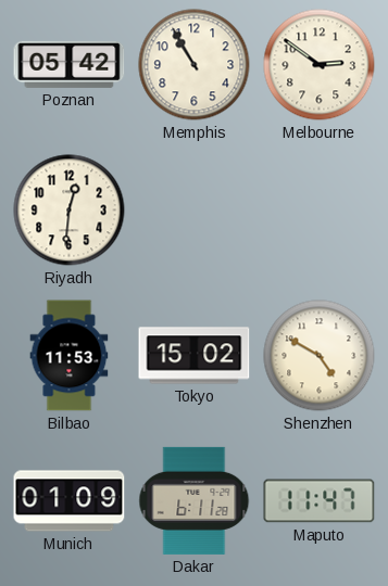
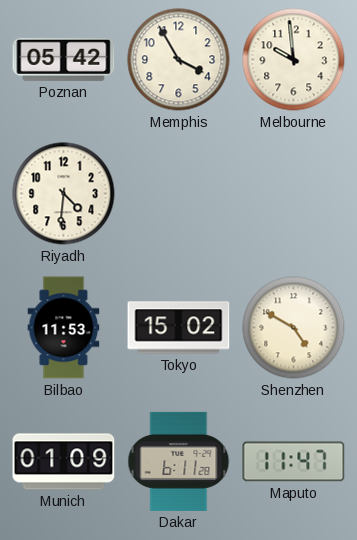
Memphis: 10:55 -> 3:55
Melbourne: 2:51 -> 9:59
Riyadh: 12:31 -> 4:31
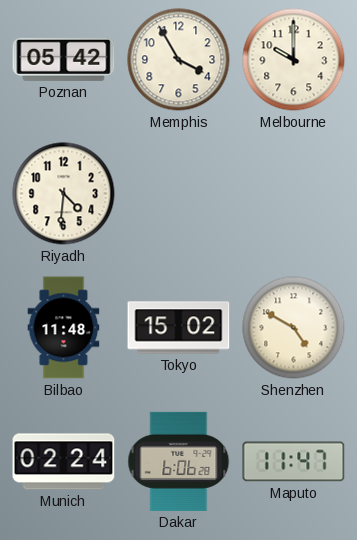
Melbourne: 9:59 -> 10:00
Bilbao: 11:53 -> 11:48
Munich: 01:09 -> 02:24
Dakar: 6:11 -> 6:06
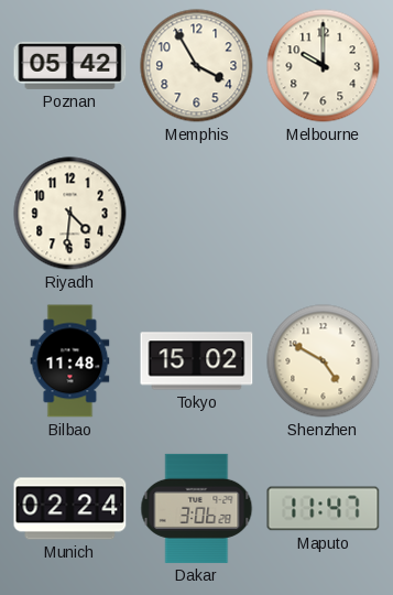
Dakar: 6:06 -> 3:06
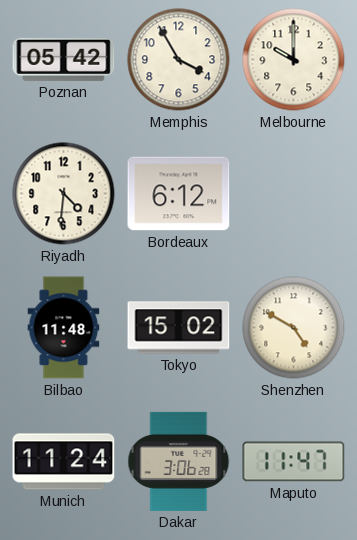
Bordeaux: none -> 6:12
Munich: 02:24 -> 11:24
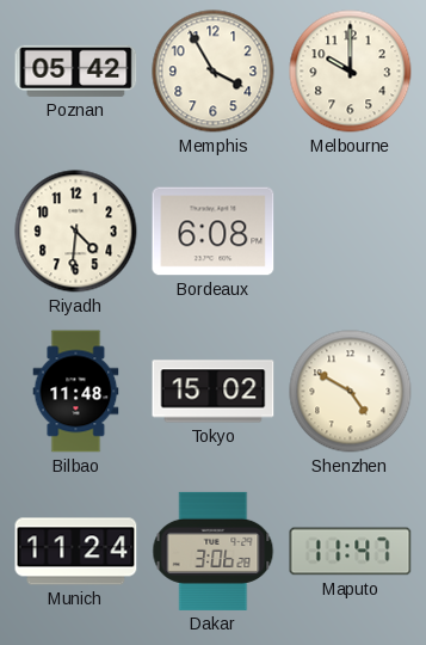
Bordeaux: 6:12 -> 6:08
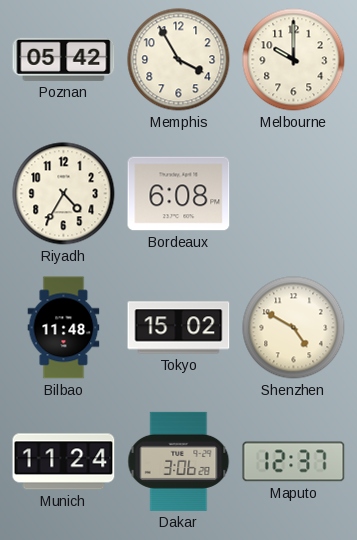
Riyadh: 4:31 -> 4:35
Maputo: 11:47 -> 12:37
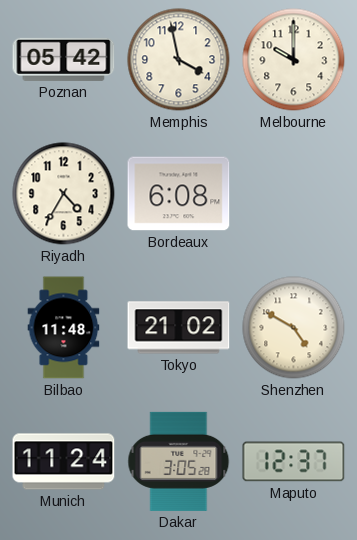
Memphis: 3:55 -> 3:58
Tokyo: 15:02 -> 21:02
Dakar: 3:06 -> 3:05
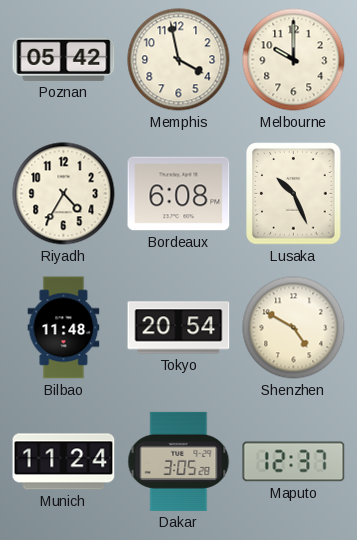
Lusaka: none -> 10:26
Tokyo: 21:02 -> 20:54
